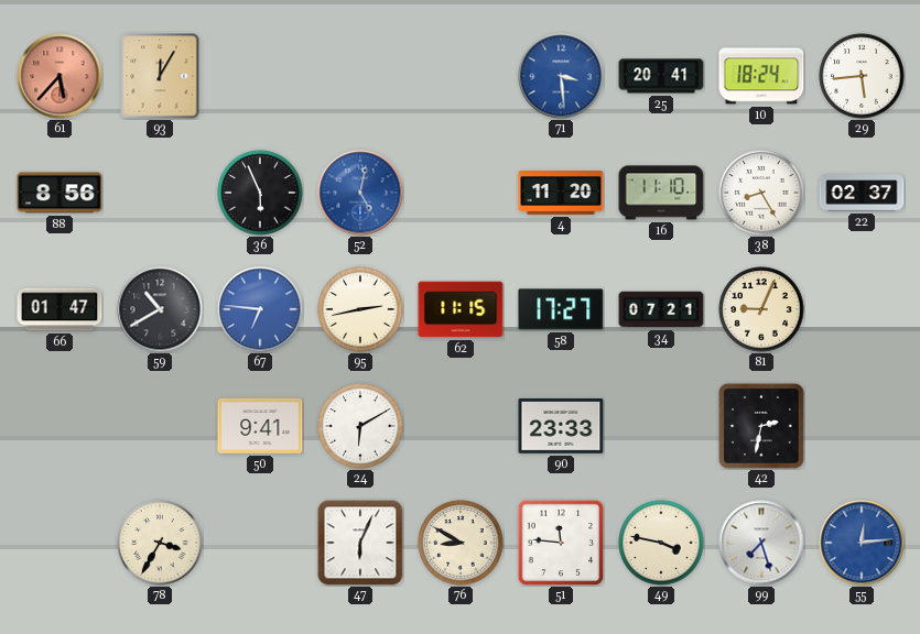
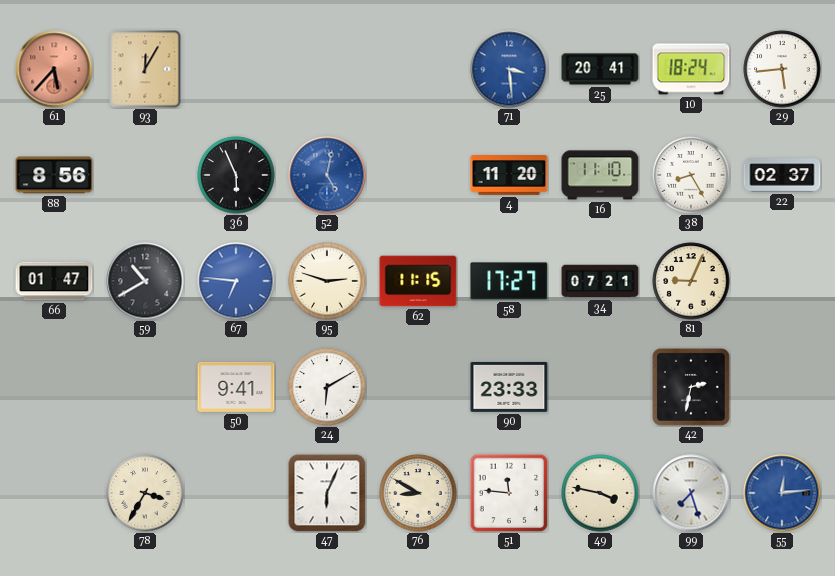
95: 2:43 -> 2:48
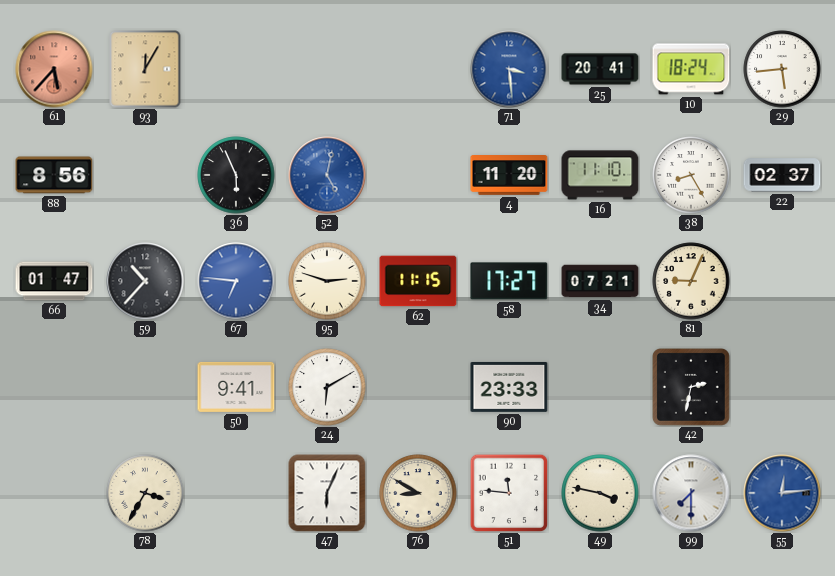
59: 10:40 -> 10:37
99: 7:27 -> 7:30
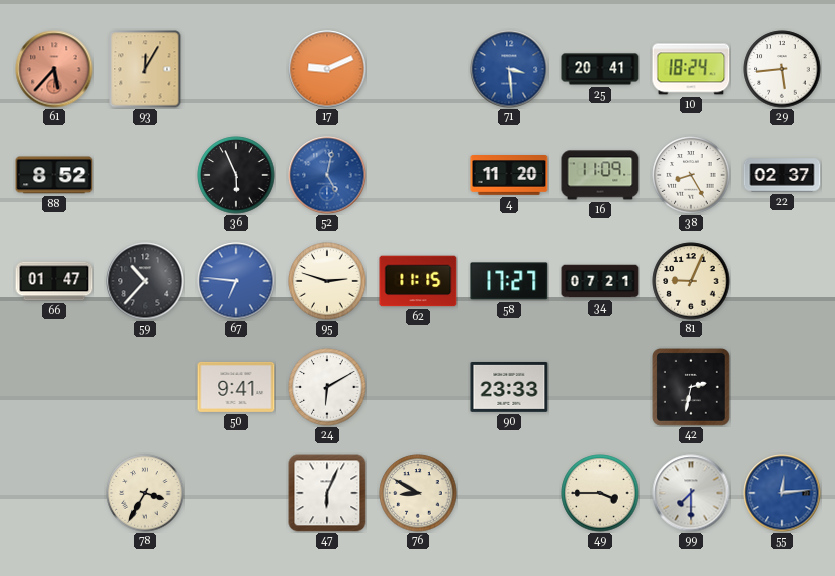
17: none -> 9:11
88: 8:56 -> 8:52
16: 11:10 -> 11:09
51: 11:46 -> none
49: 3:47 -> 3:45
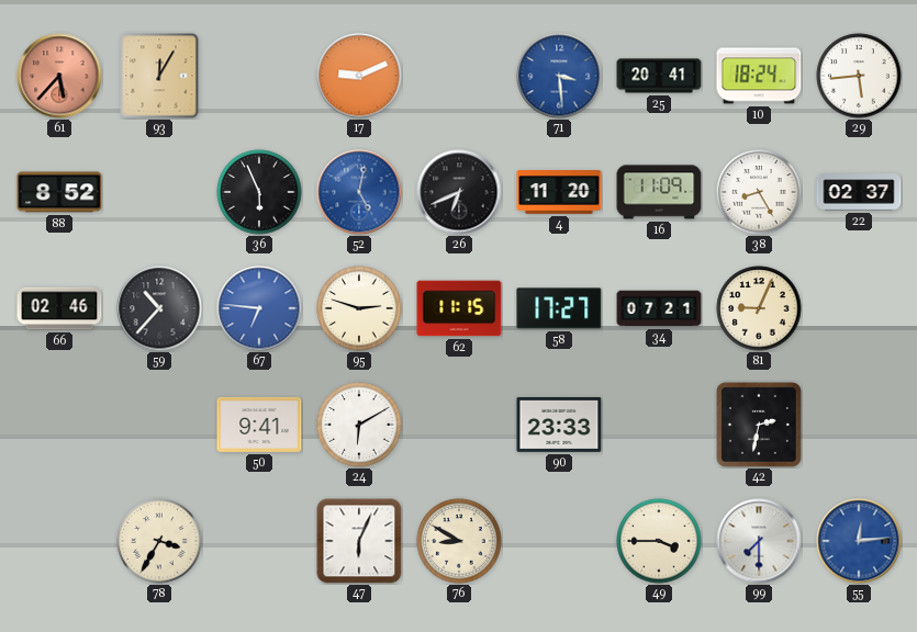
26: none -> 6:41
66: 01:47 -> 02:46
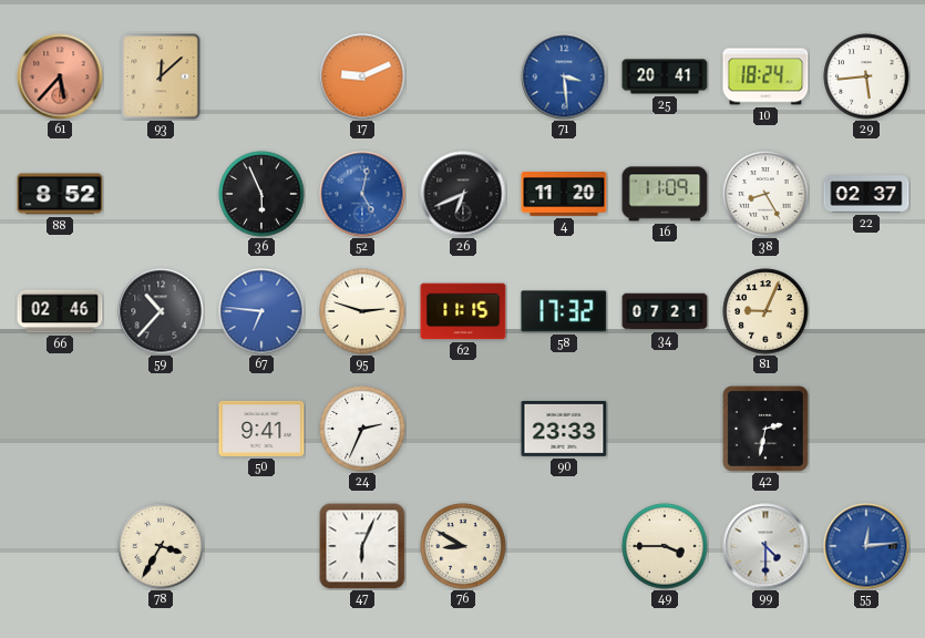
93: 12:05 -> 12:08
58: 17:27 -> 17:32
24: 6:10 -> 2:34
99: 7:30 -> 4:30
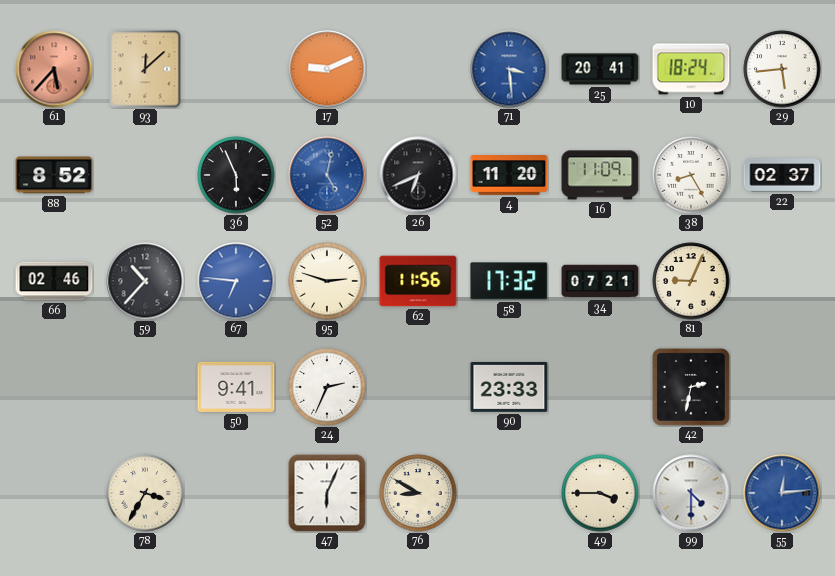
62: 11:15 -> 11:56
